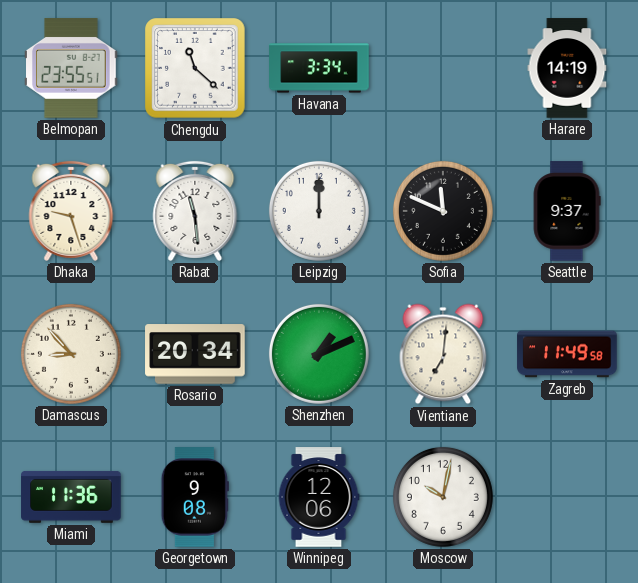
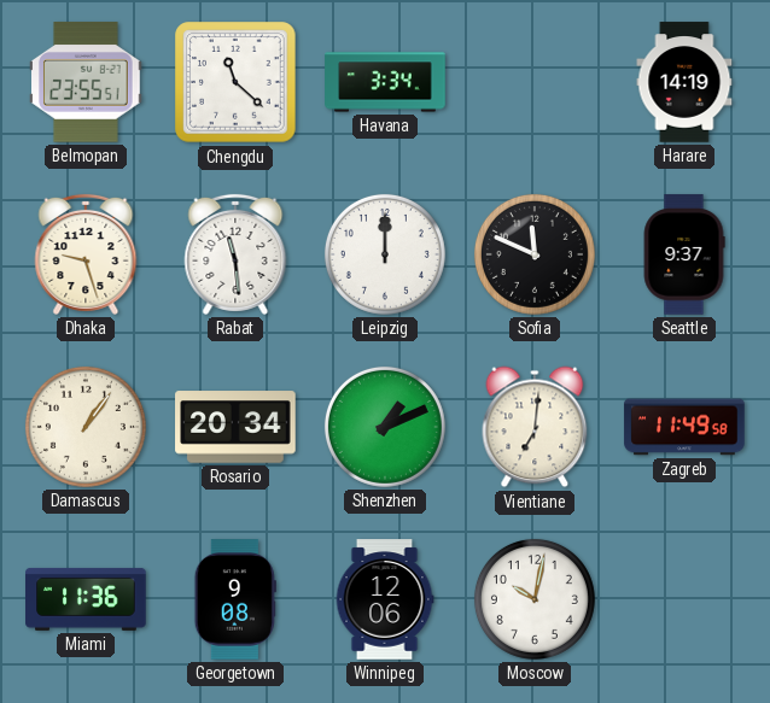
Damascus: 8:53 -> 1:06
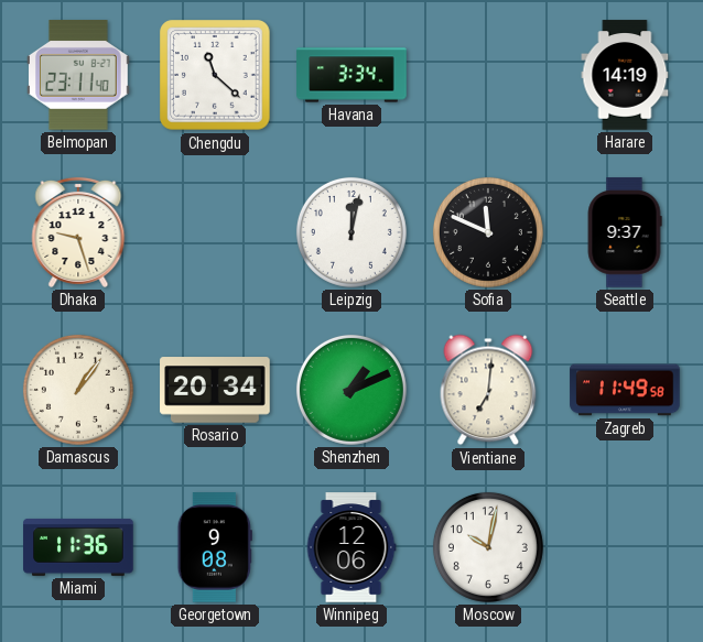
Belmopan: 23:55 -> 23:11
Rabat: 11:29 -> none
Leipzig: 12:00 -> 12:02
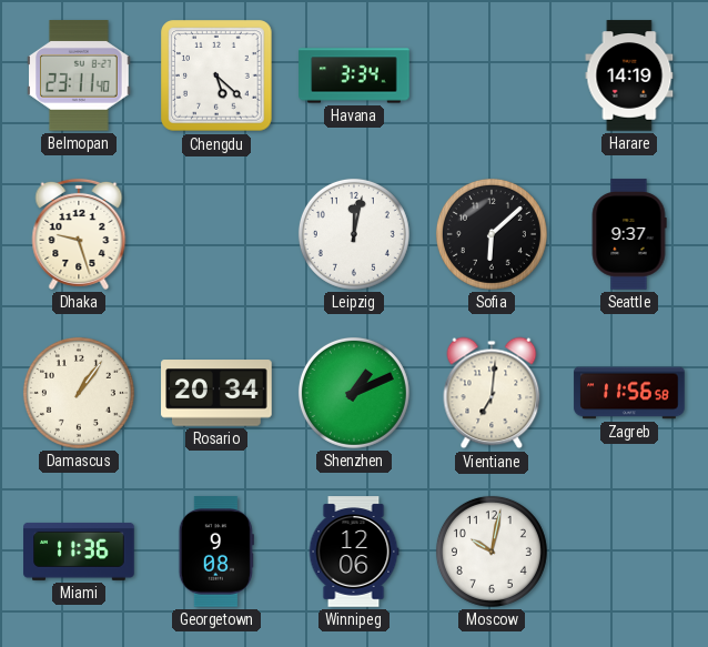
Chengdu: 11:22 -> 5:22
Sofia: 11:49 -> 6:08
Zagreb: 11:49 -> 11:56
